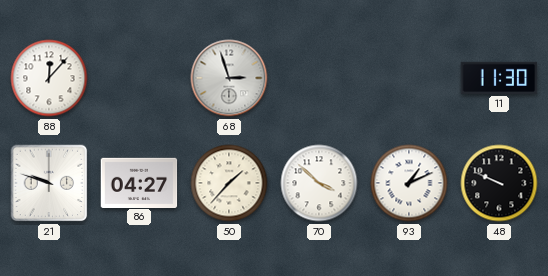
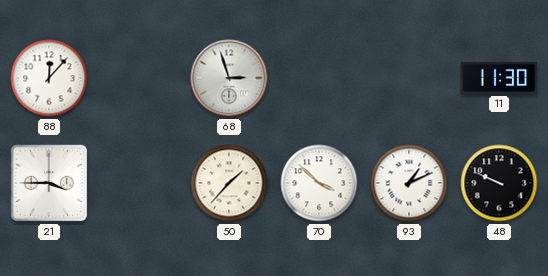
21: 9:48 -> 3:45
86: 04:27 -> none
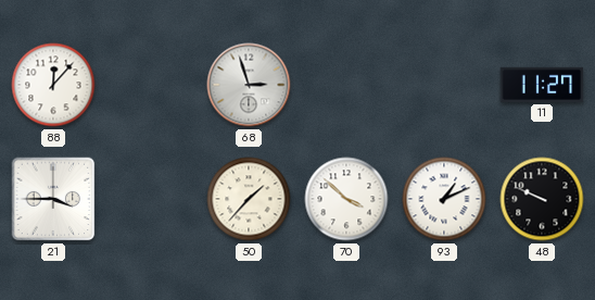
11: 11:30 -> 11:27
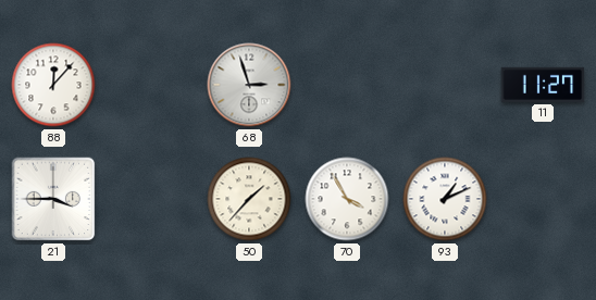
70: 3:52 -> 3:55
48: 9:49 -> none
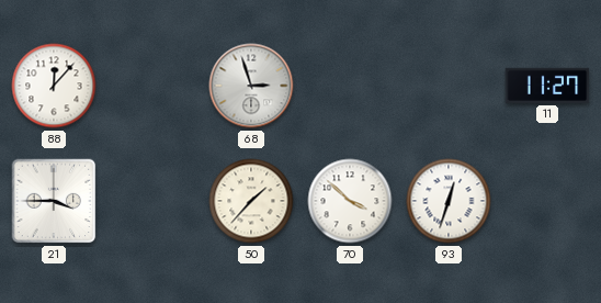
70: 3:55 -> 3:52
93: 1:11 -> 12:33
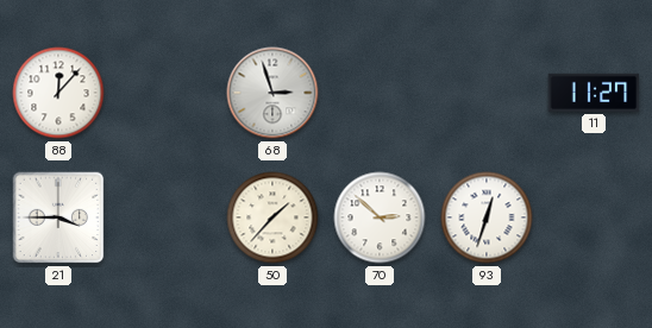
70: 3:52 -> 2:52
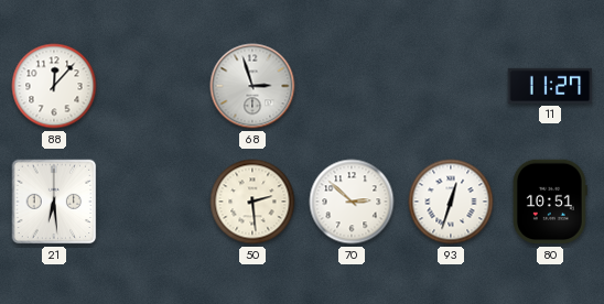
21: 3:45 -> 6:29
50: 1:37 -> 2:29
80: none -> 10:51
